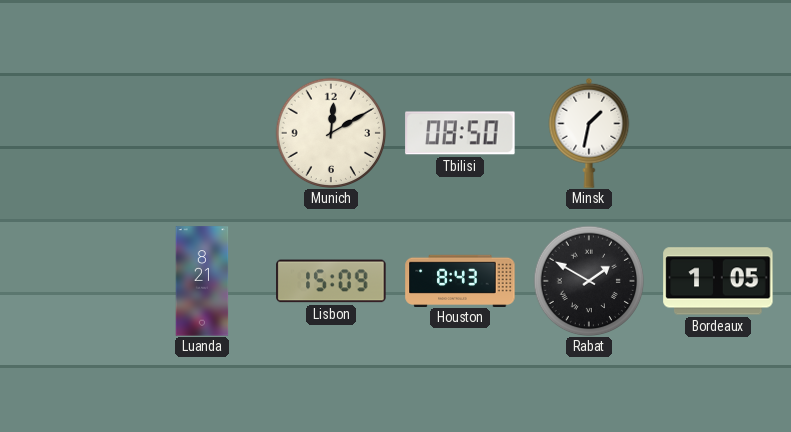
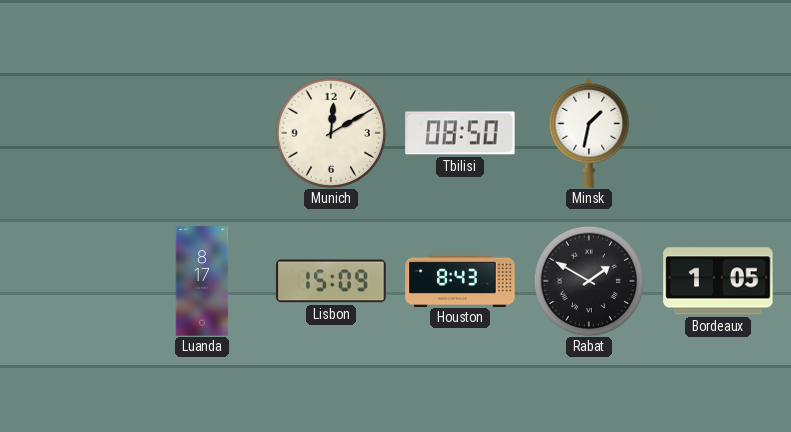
Luanda: 8:21 -> 8:17
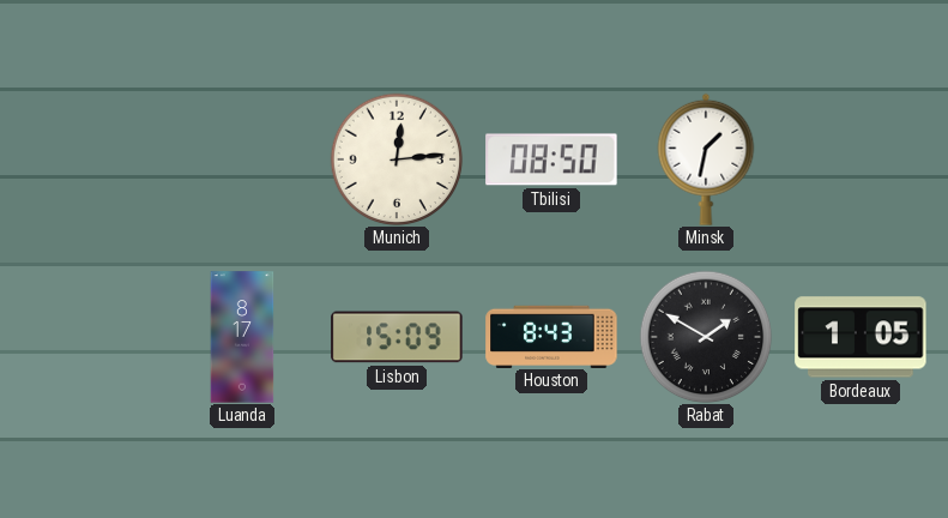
Munich: 12:10 -> 12:14
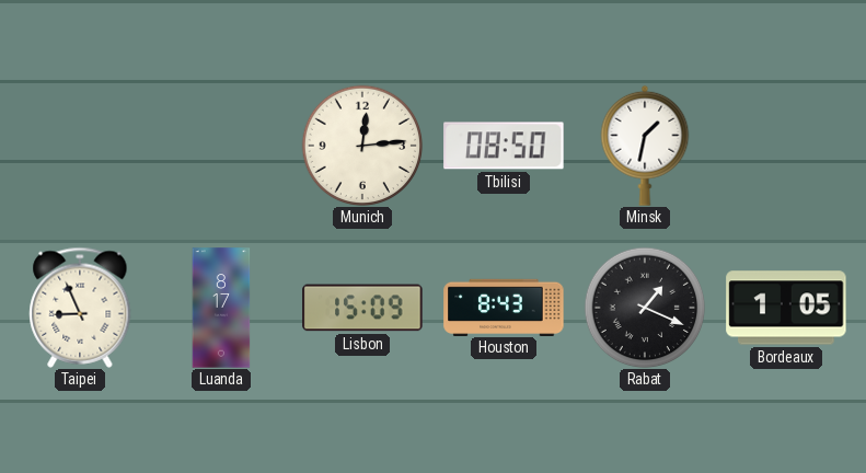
Taipei: none -> 8:56
Rabat: 1:50 -> 1:19
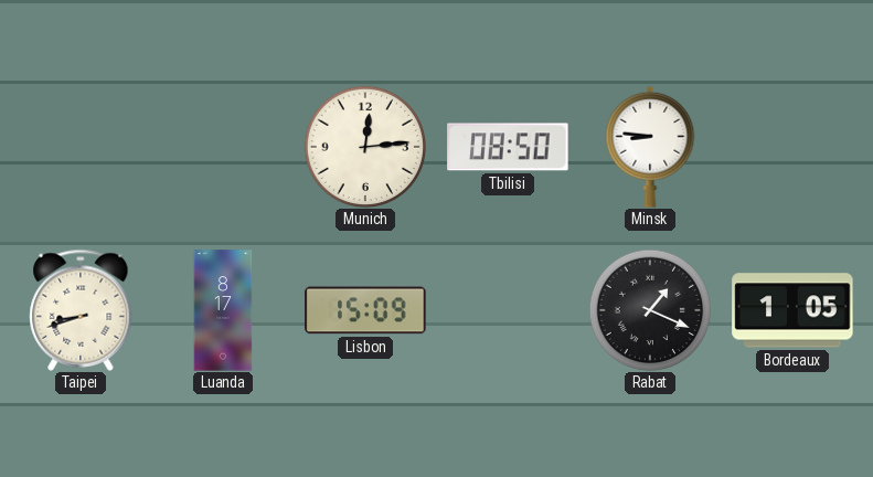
Minsk: 1:32 -> 8:46
Taipei: 8:56 -> 8:42
Houston: 8:43 -> none
